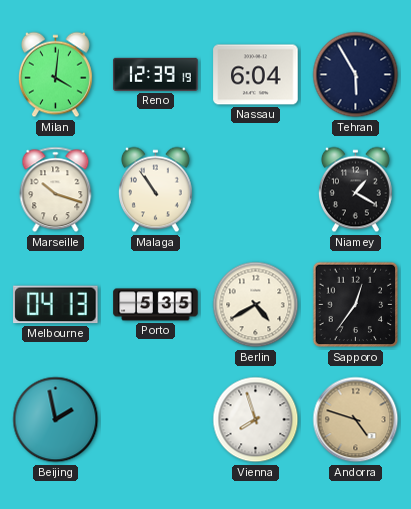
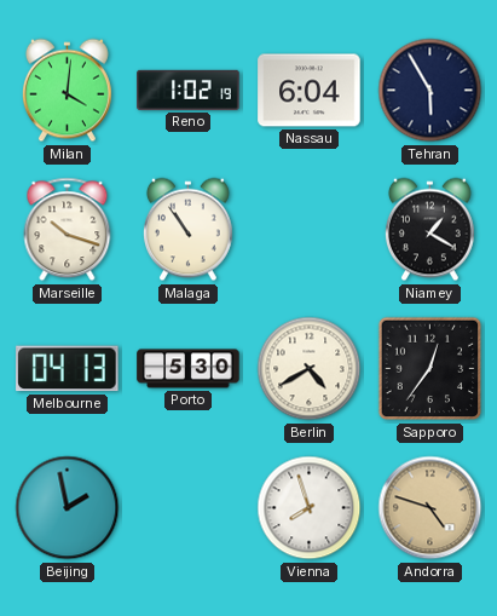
Reno: 12:39 -> 1:02
Porto: 5:35 -> 5:30
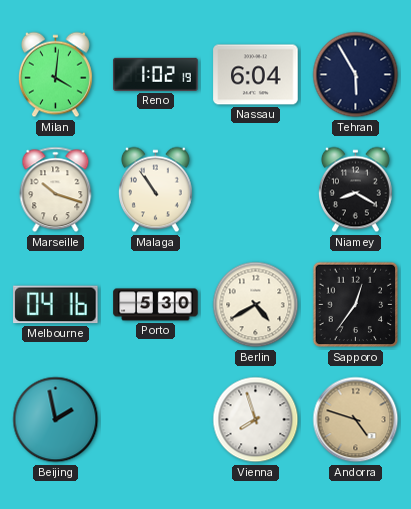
Niamey: 1:20 -> 8:20
Melbourne: 04:13 -> 04:16
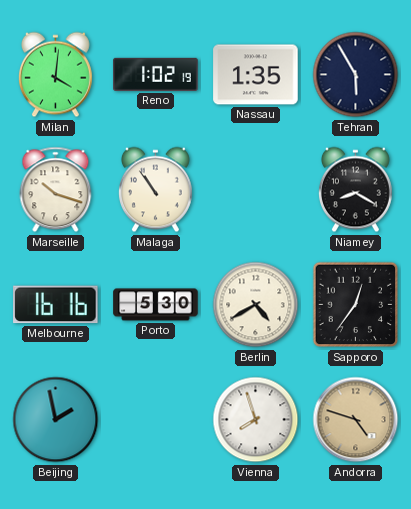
Nassau: 6:04 -> 1:35
Melbourne: 04:16 -> 16:16
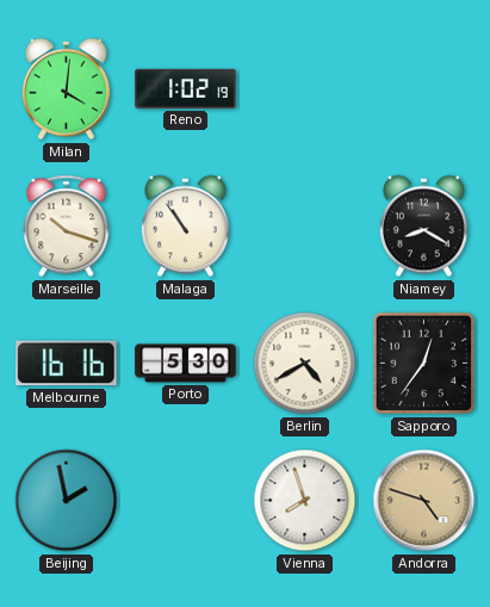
Nassau: 1:35 -> none
Tehran: 5:55 -> none
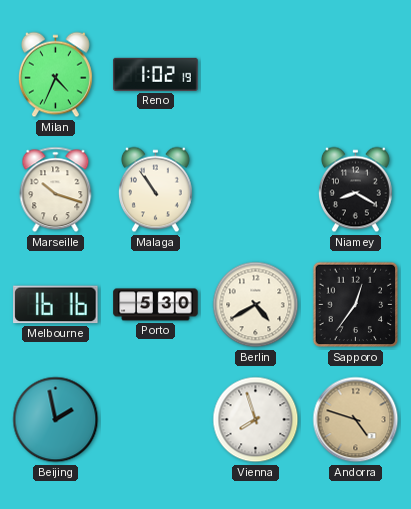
Milan: 4:01 -> 4:34
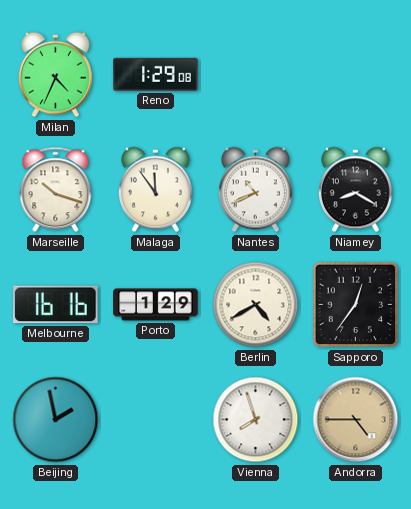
Reno: 1:02 -> 1:29
Malaga: 10:54 -> 11:54
Nantes: none -> 10:41
Porto: 5:30 -> 1:29
Andorra: 4:48 -> 4:45
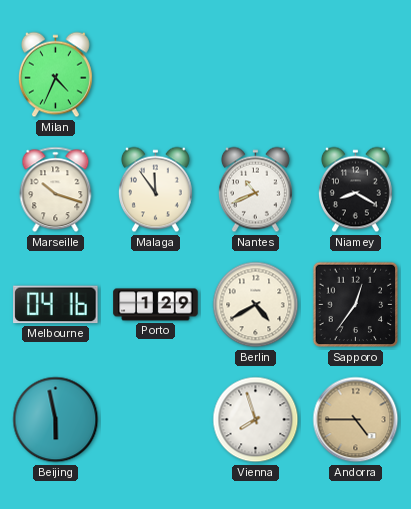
Reno: 1:29 -> none
Melbourne: 16:16 -> 04:16
Beijing: 1:58 -> 5:58
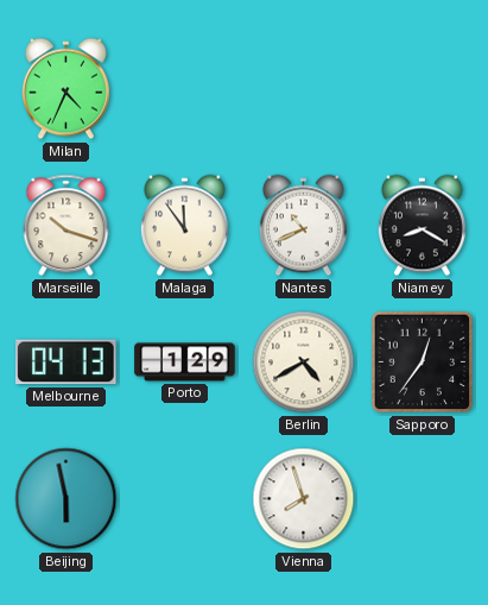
Melbourne: 04:16 -> 04:13
Andorra: 4:45 -> none
